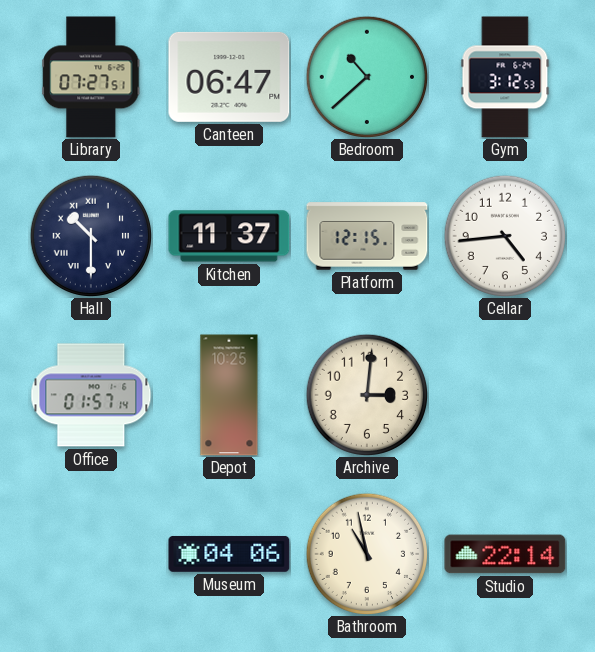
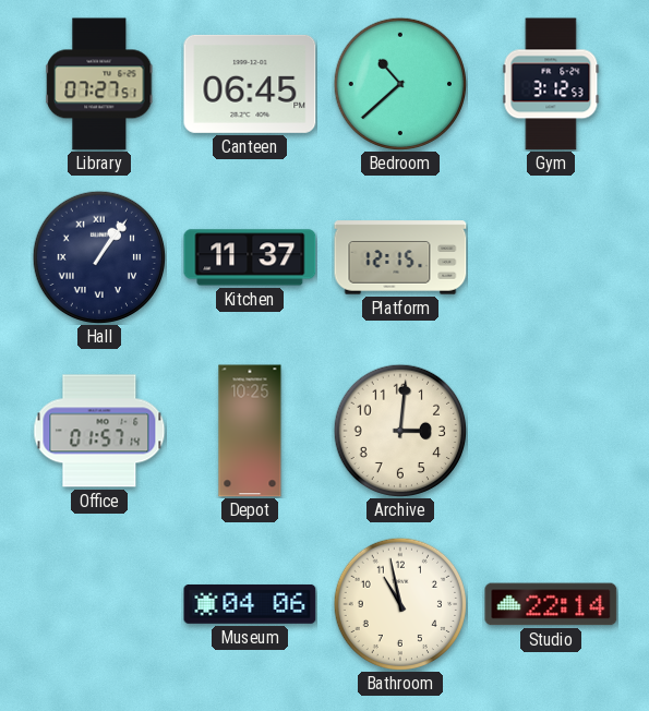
Canteen: 06:47 -> 06:45
Hall: 10:30 -> 1:06
Cellar: 4:44 -> none
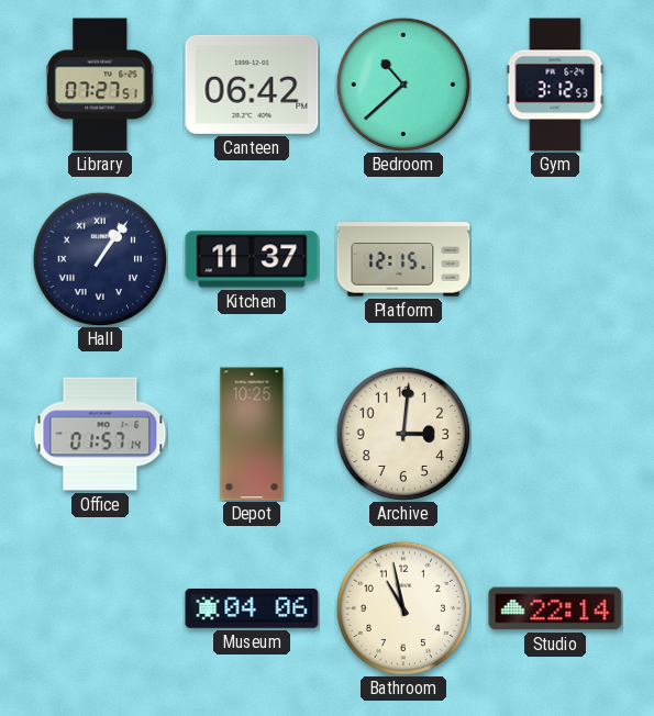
Canteen: 06:45 -> 06:42
